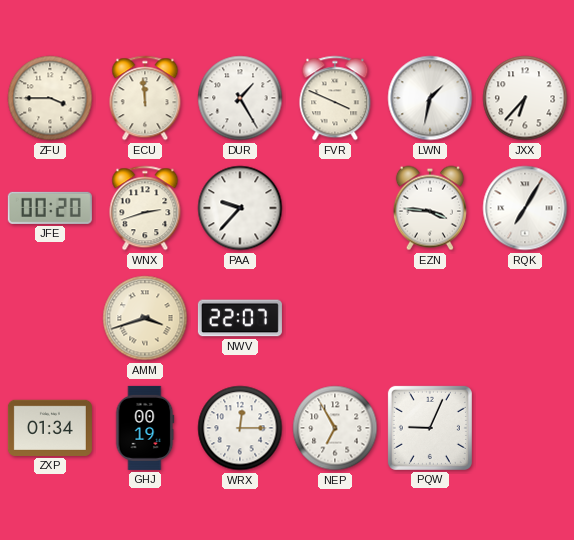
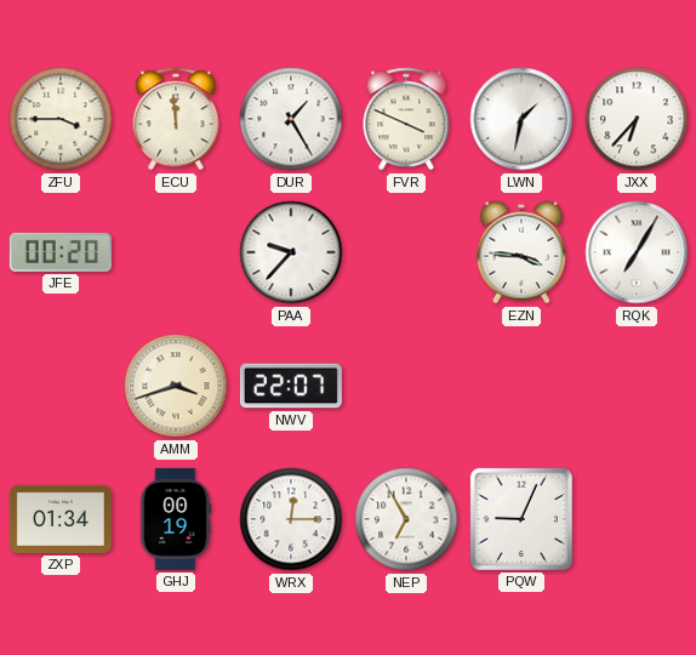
WNX: 2:42 -> none
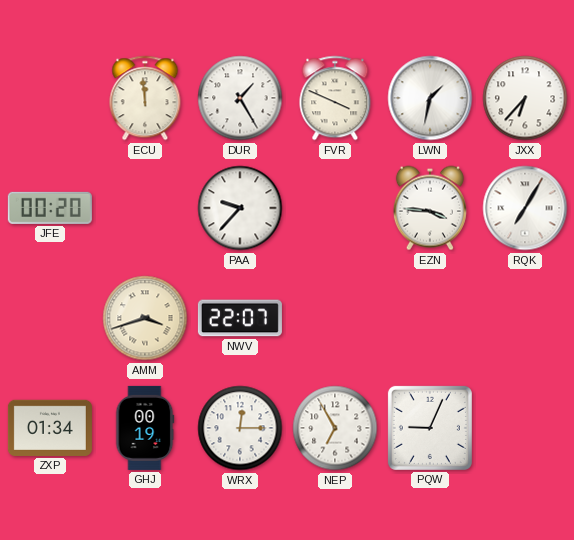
ZFU: 3:45 -> none
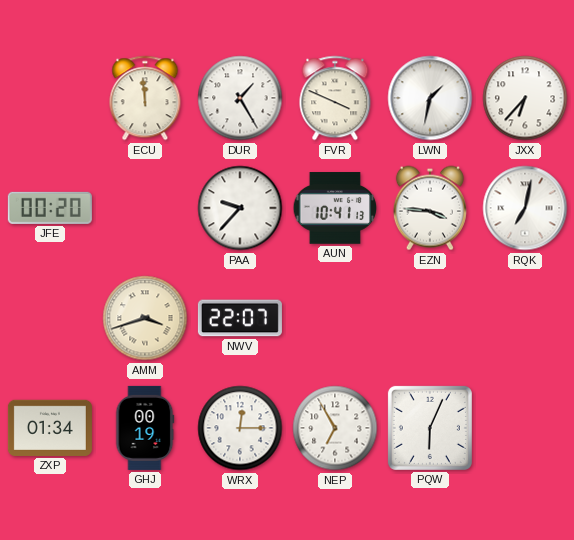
AUN: none -> 10:41
RQK: 7:05 -> 7:02
PQW: 9:04 -> 6:04
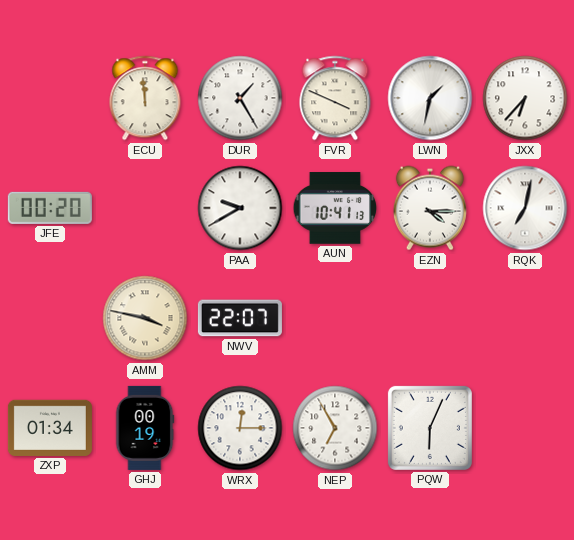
PAA: 9:37 -> 9:40
EZN: 3:46 -> 4:15
AMM: 3:42 -> 3:47
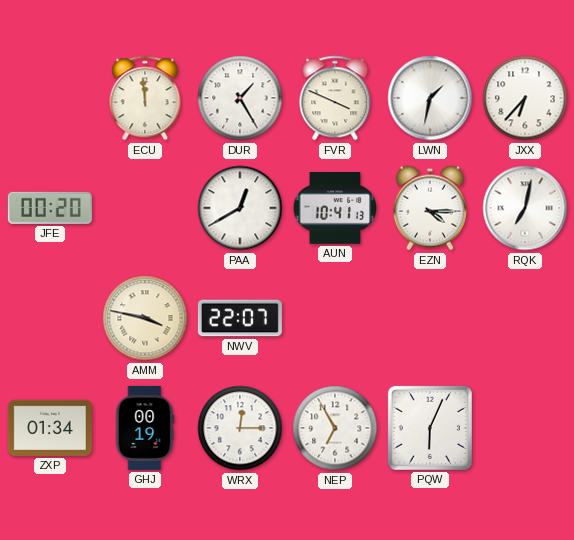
PAA: 9:40 -> 12:40
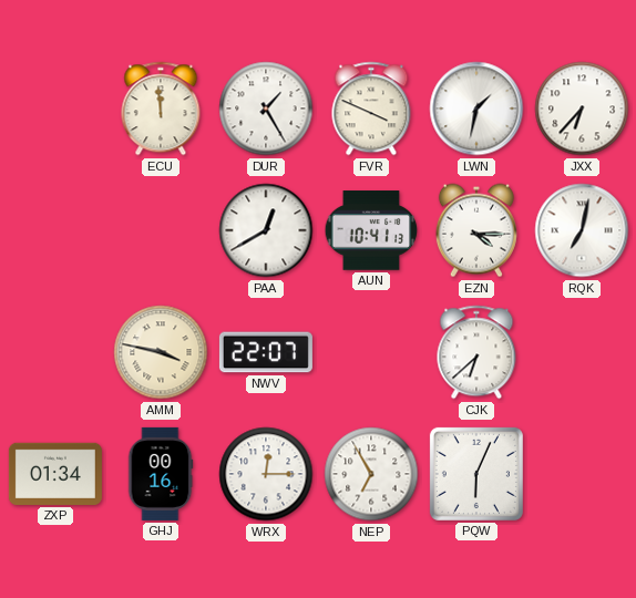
JFE: 00:20 -> none
CJK: none -> 6:38
GHJ: 00:19 -> 00:16
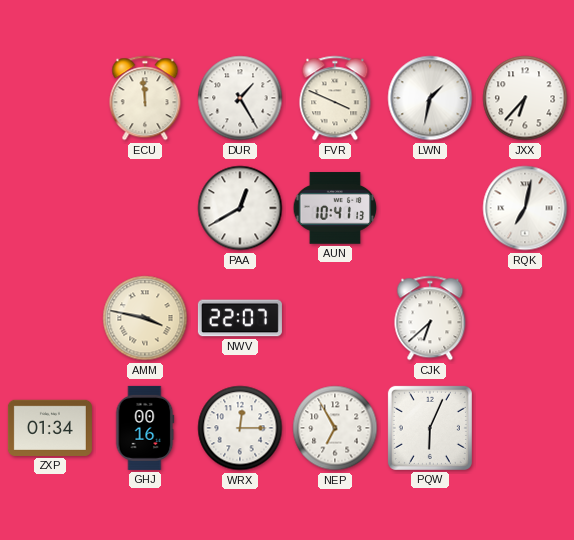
EZN: 4:15 -> none
